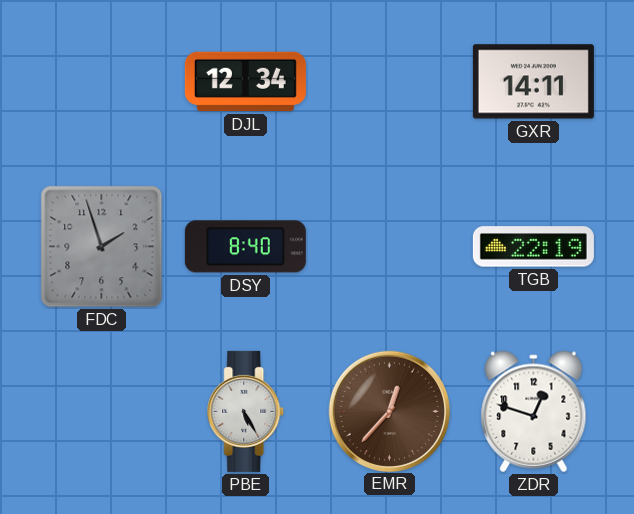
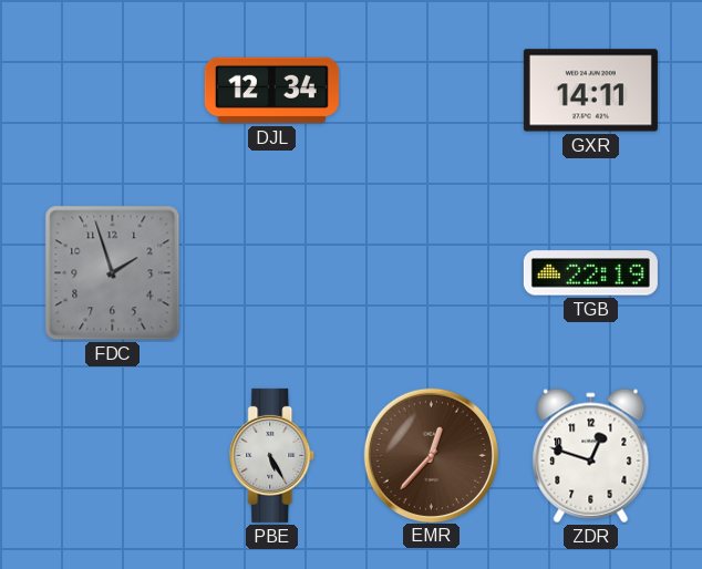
DSY: 8:40 -> none
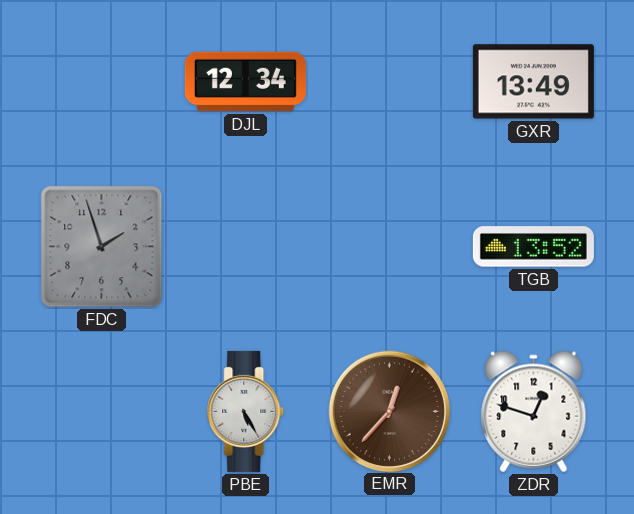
GXR: 14:11 -> 13:49
TGB: 22:19 -> 13:52
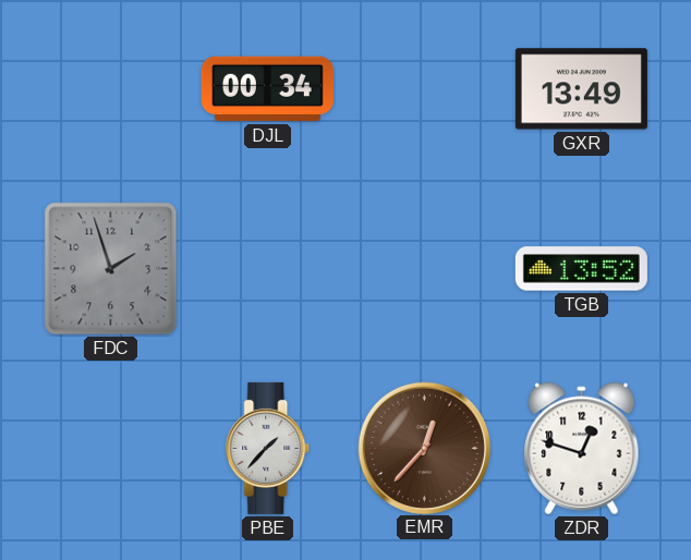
DJL: 12:34 -> 00:34
PBE: 5:25 -> 1:37
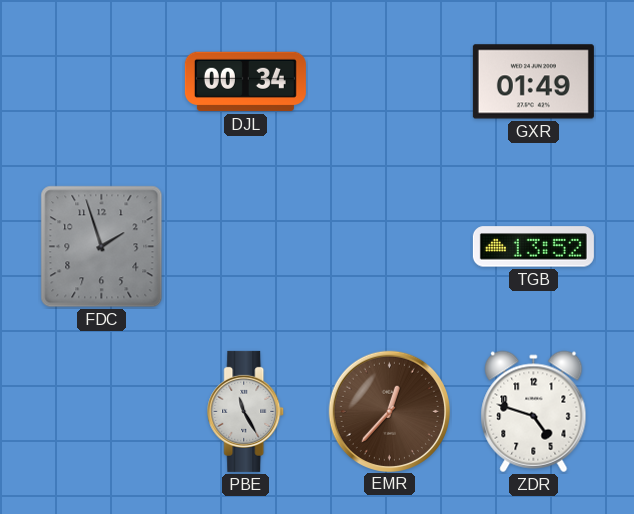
GXR: 13:49 -> 01:49
PBE: 1:37 -> 11:25
ZDR: 12:48 -> 4:48
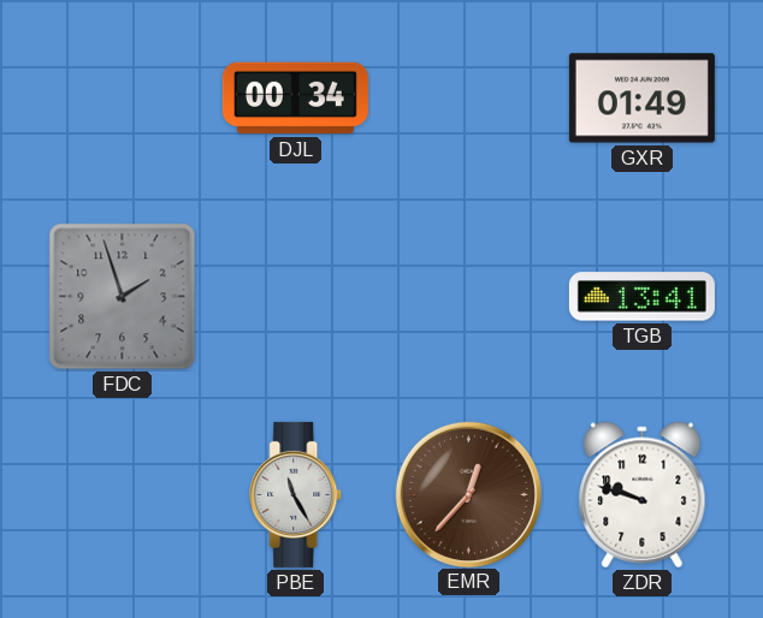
TGB: 13:52 -> 13:41
ZDR: 4:48 -> 9:48
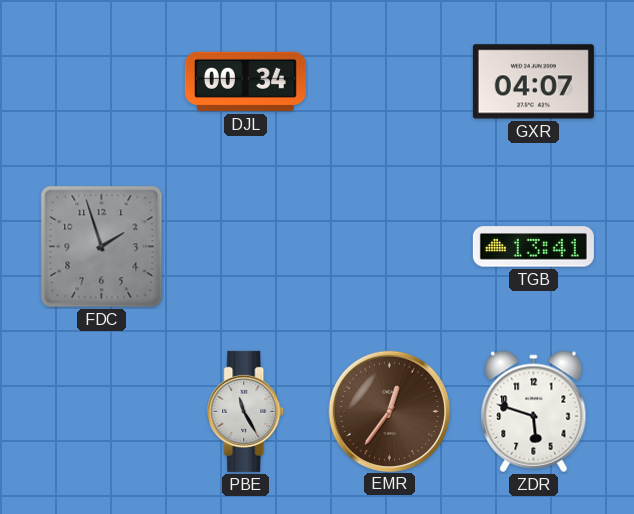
GXR: 01:49 -> 04:07
EMR: 12:37 -> 12:36
ZDR: 9:48 -> 5:48
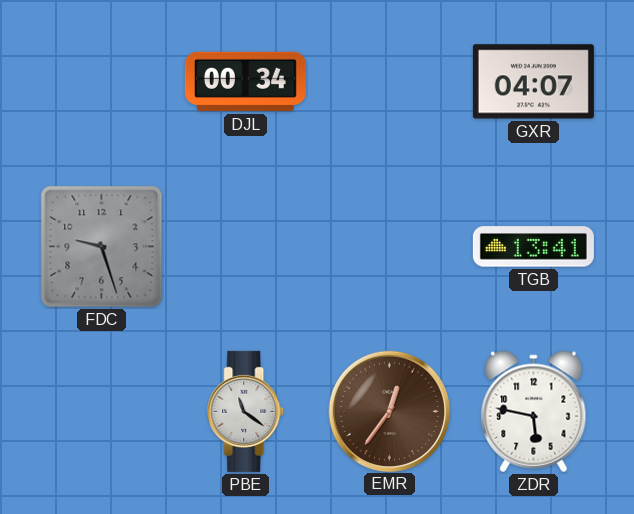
FDC: 1:57 -> 9:27
PBE: 11:25 -> 11:21
ZDR: 5:48 -> 5:47
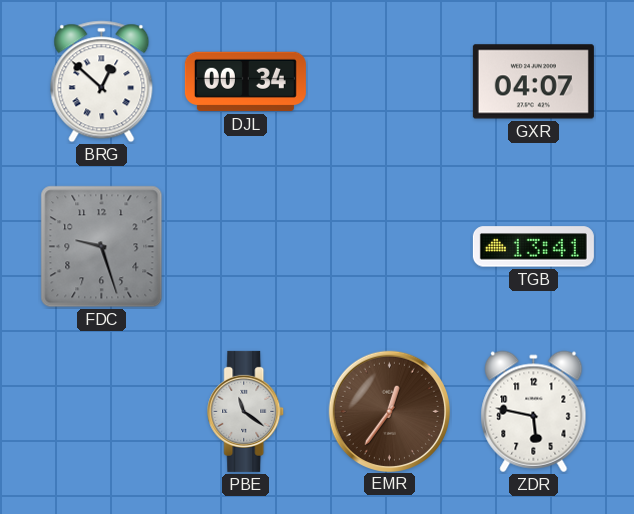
BRG: none -> 12:52
